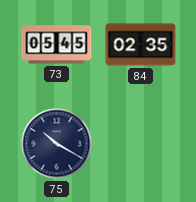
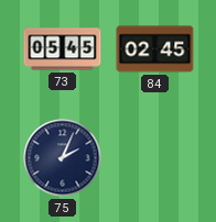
84: 02:35 -> 02:45
75: 10:20 -> 2:04
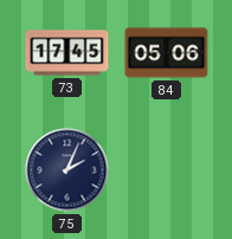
73: 05:45 -> 17:45
84: 02:45 -> 05:06
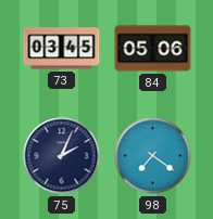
73: 17:45 -> 03:45
98: none -> 7:21
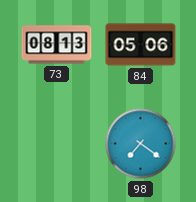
73: 03:45 -> 08:13
75: 2:04 -> none
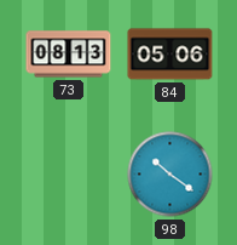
98: 7:21 -> 10:21
